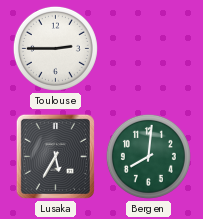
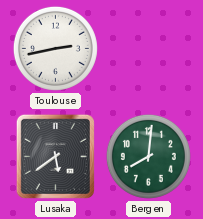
Toulouse: 2:45 -> 2:43
Lusaka: 5:35 -> 5:39
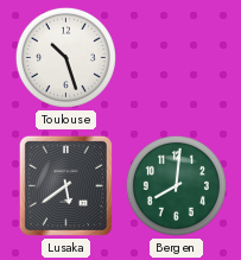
Toulouse: 2:43 -> 10:27
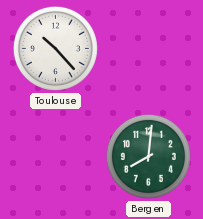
Toulouse: 10:27 -> 10:23
Lusaka: 5:39 -> none
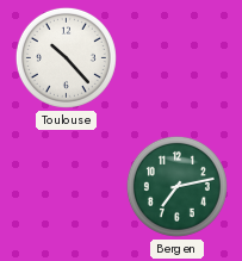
Bergen: 8:01 -> 7:13
